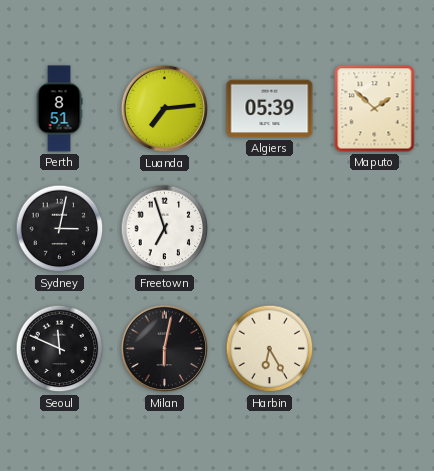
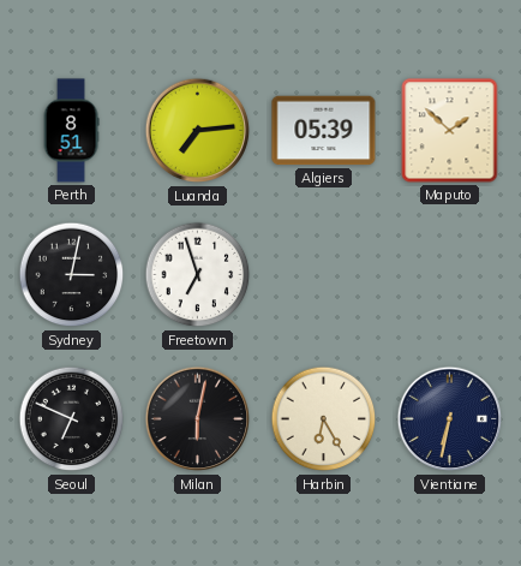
Seoul: 11:49 -> 6:49
Vientiane: none -> 6:32
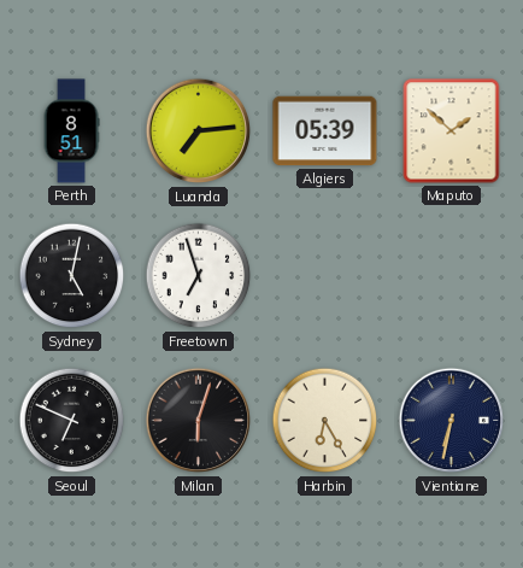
Sydney: 3:02 -> 5:02
Milan: 6:02 -> 6:03
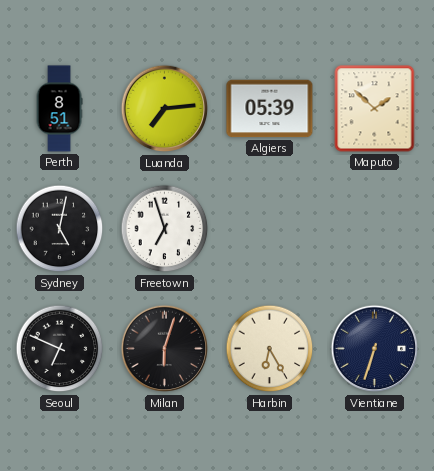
Vientiane: 6:32 -> 6:33
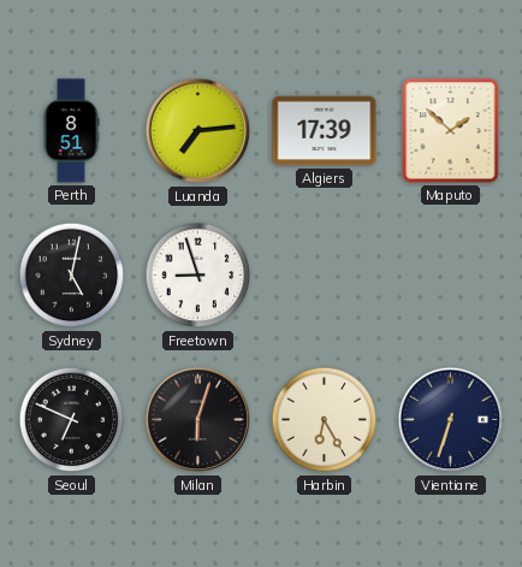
Algiers: 05:39 -> 17:39
Freetown: 6:57 -> 8:57
